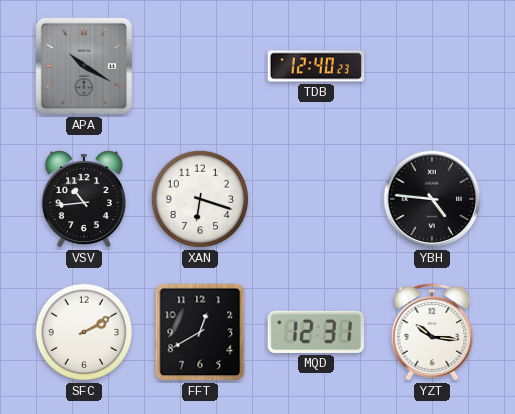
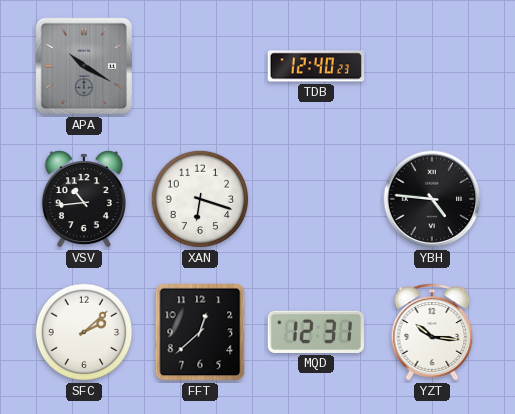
SFC: 2:10 -> 2:08
FFT: 12:40 -> 12:38
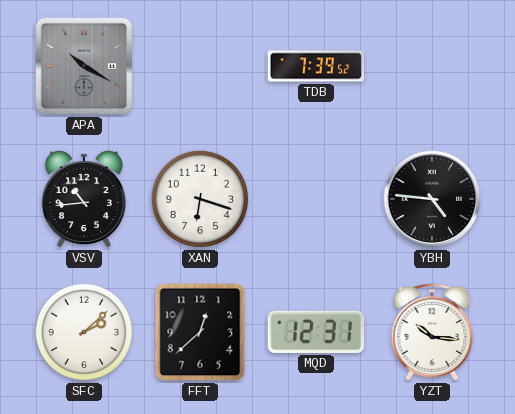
TDB: 12:40 -> 7:39
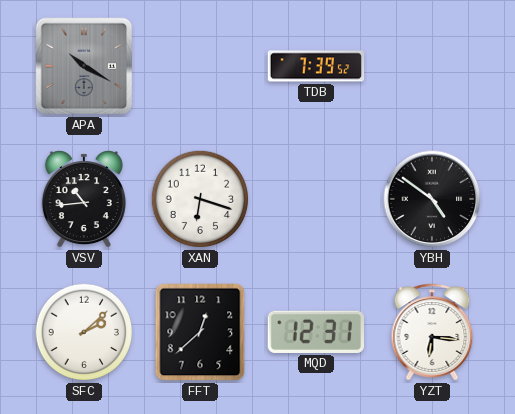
YBH: 4:46 -> 4:51
YZT: 10:16 -> 6:16
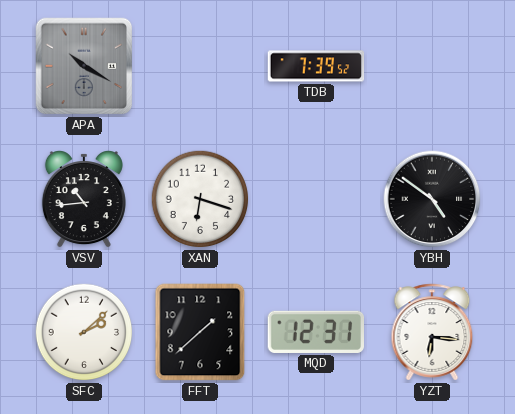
FFT: 12:38 -> 1:38
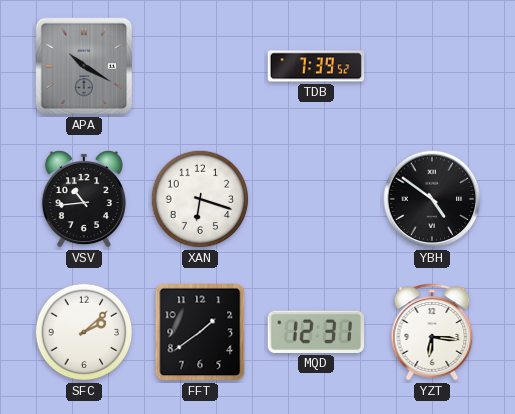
FFT: 1:38 -> 1:39
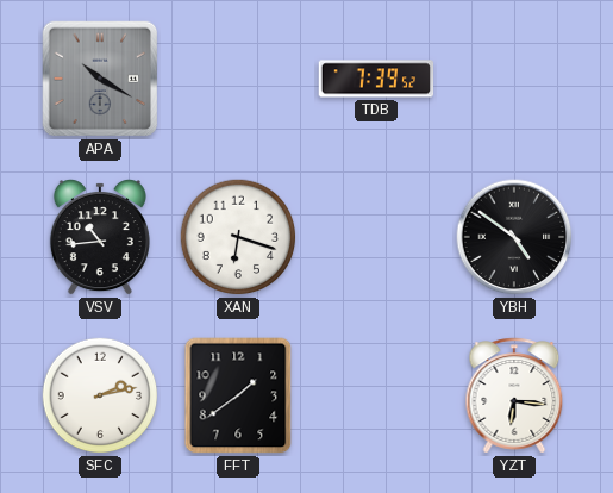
SFC: 2:08 -> 2:13
MQD: 12:31 -> none
